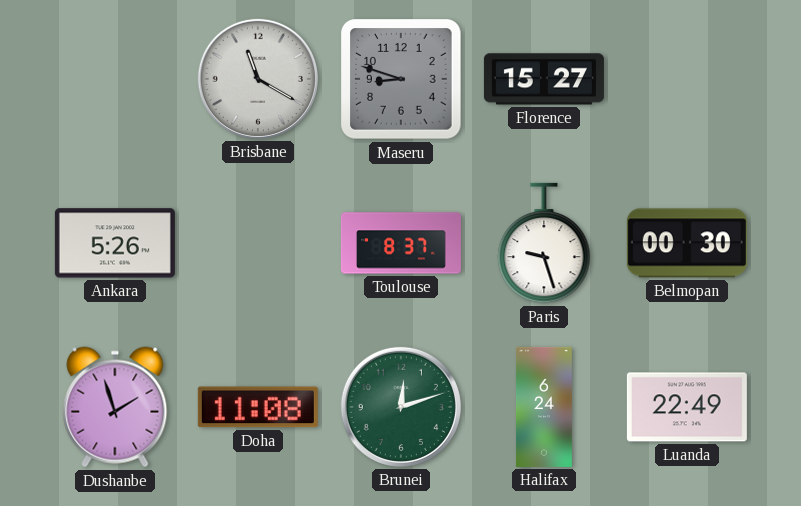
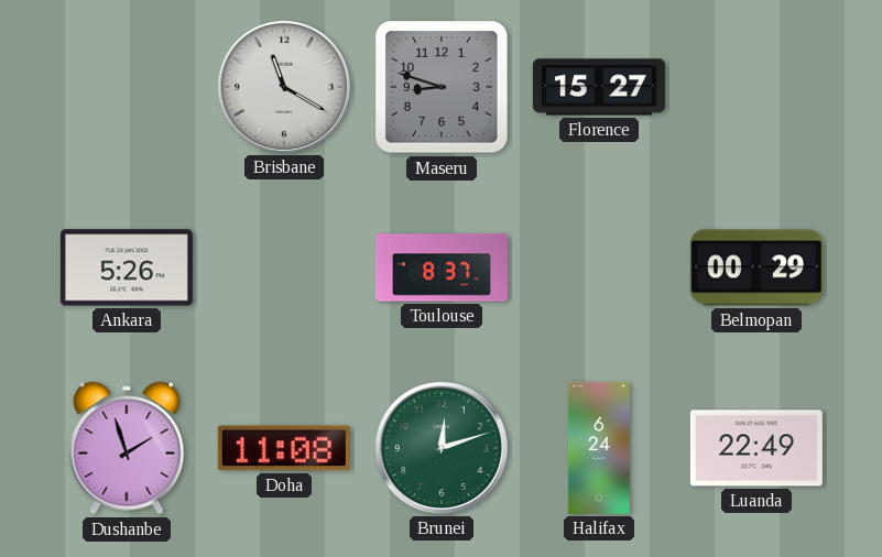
Paris: 9:27 -> none
Belmopan: 00:30 -> 00:29
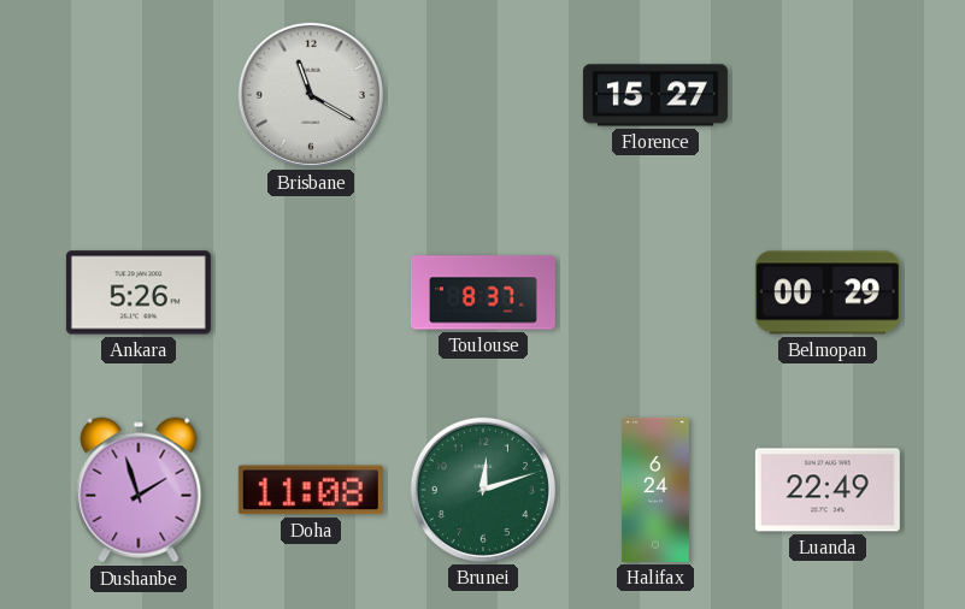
Maseru: 8:48 -> none
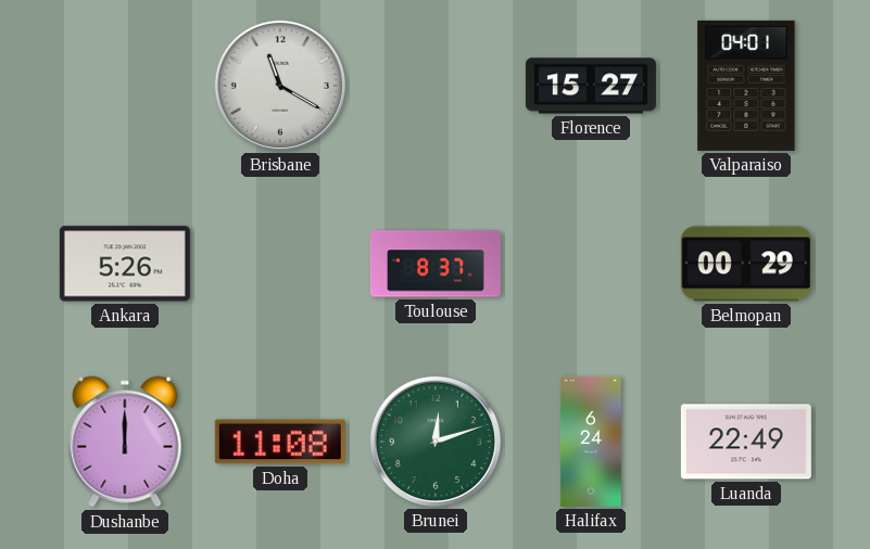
Valparaiso: none -> 04:01
Dushanbe: 1:57 -> 12:00
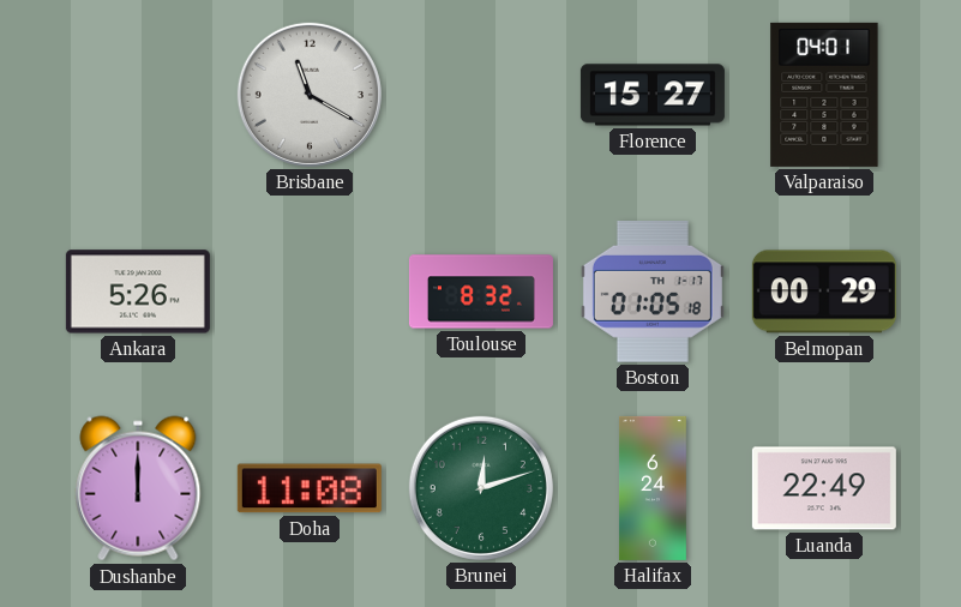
Toulouse: 8:37 -> 8:32
Boston: none -> 01:05
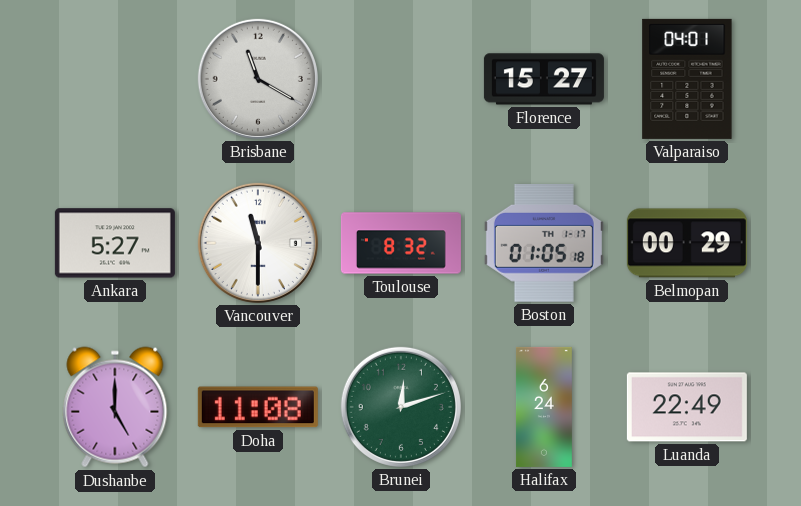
Ankara: 5:26 -> 5:27
Vancouver: none -> 11:30
Dushanbe: 12:00 -> 5:00
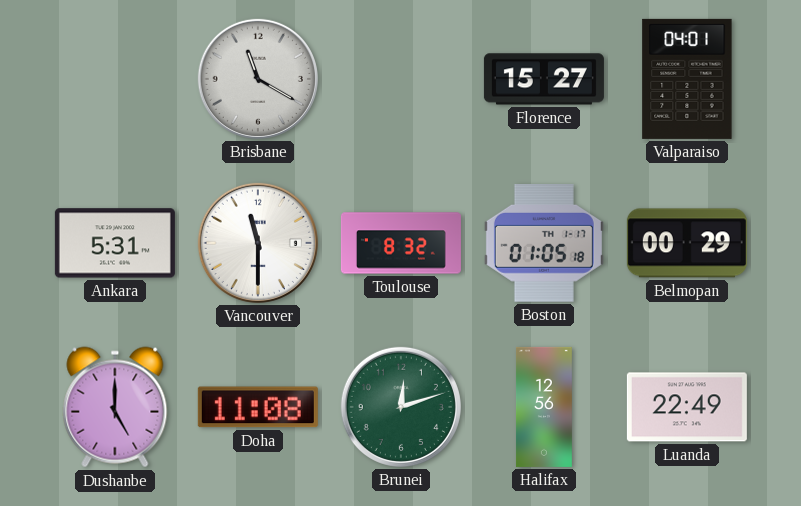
Ankara: 5:27 -> 5:31
Halifax: 6:24 -> 12:56
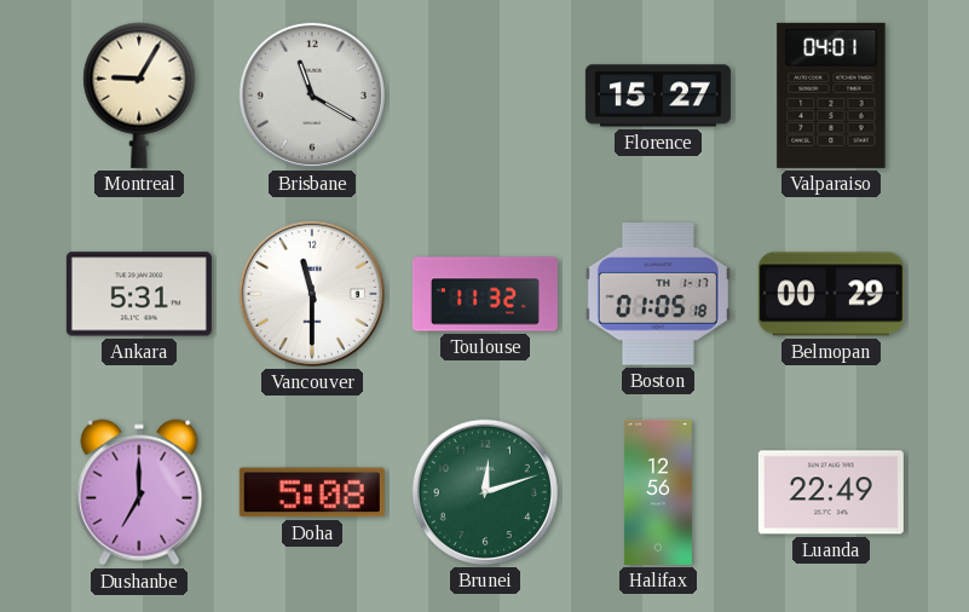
Montreal: none -> 9:05
Toulouse: 8:32 -> 11:32
Dushanbe: 5:00 -> 7:00
Doha: 11:08 -> 5:08
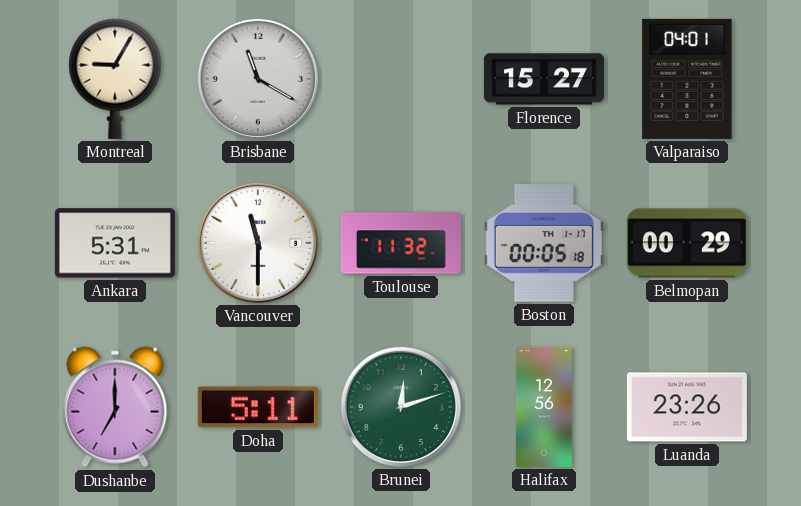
Boston: 01:05 -> 00:05
Doha: 5:08 -> 5:11
Luanda: 22:49 -> 23:26
